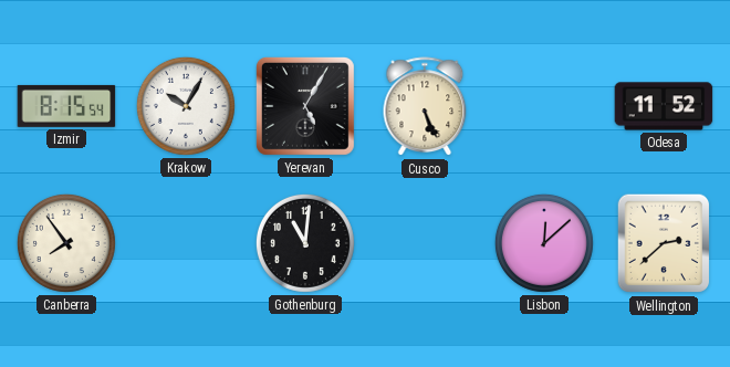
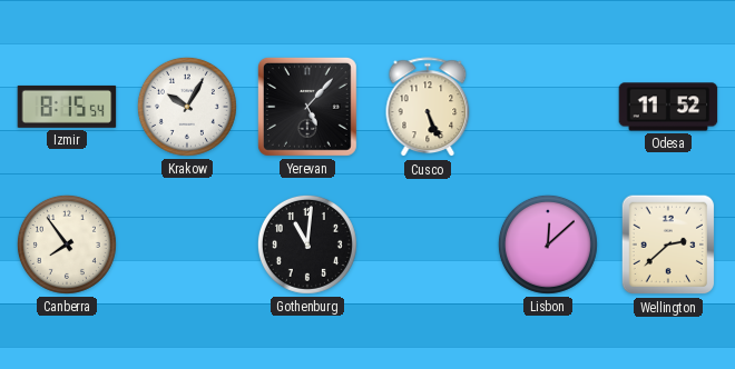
Yerevan: 5:05 -> 5:07
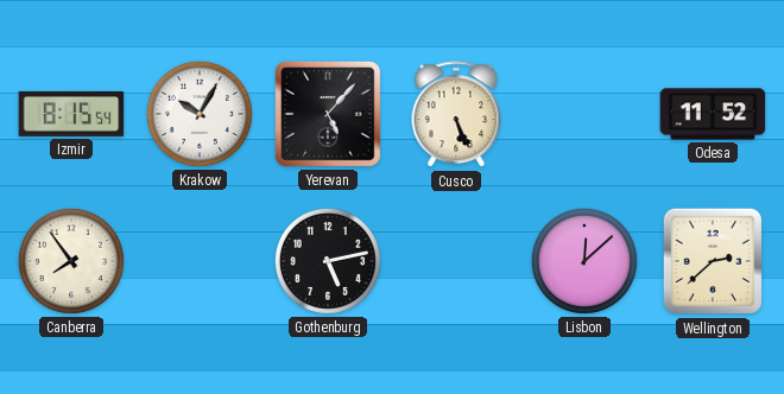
Gothenburg: 11:01 -> 5:13
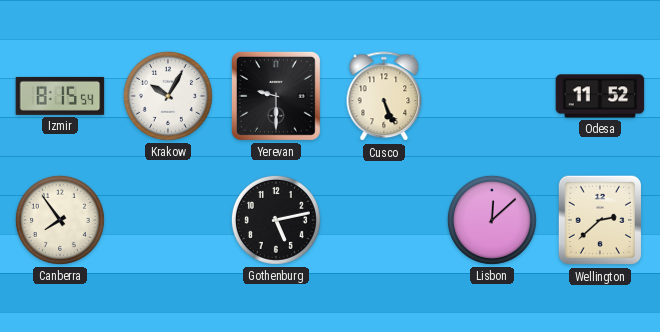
Yerevan: 5:07 -> 9:30
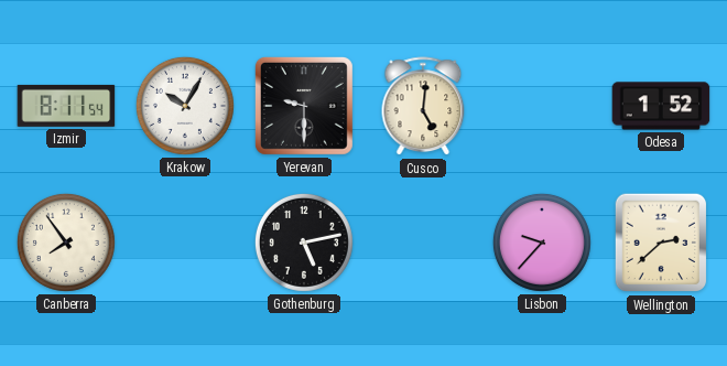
Izmir: 8:15 -> 8:11
Cusco: 5:26 -> 5:01
Odesa: 11:52 -> 1:52
Lisbon: 12:08 -> 9:37
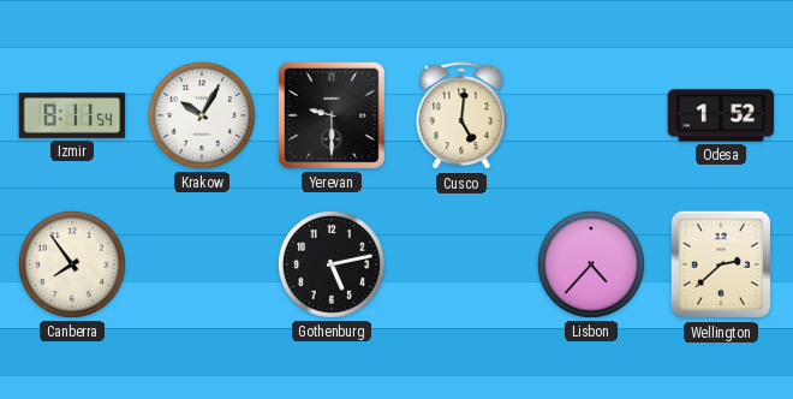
Lisbon: 9:37 -> 4:37
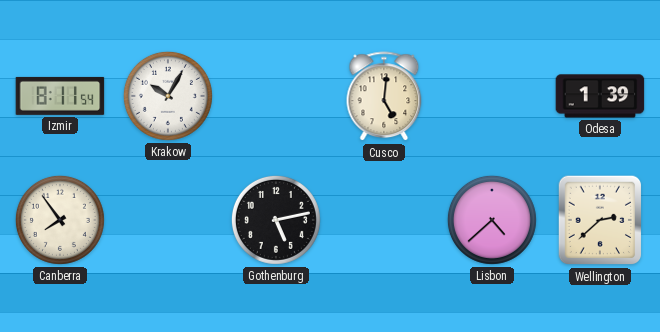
Yerevan: 9:30 -> none
Odesa: 1:52 -> 1:39
Lisbon: 4:37 -> 4:38
